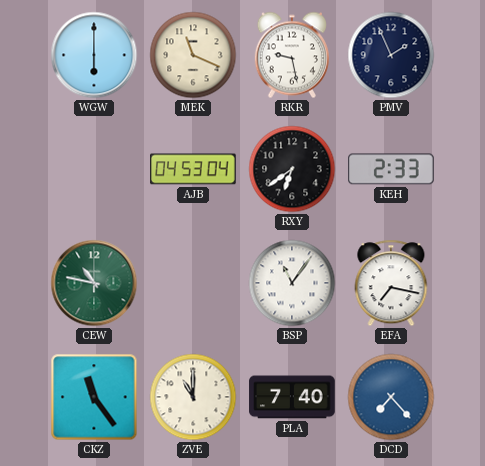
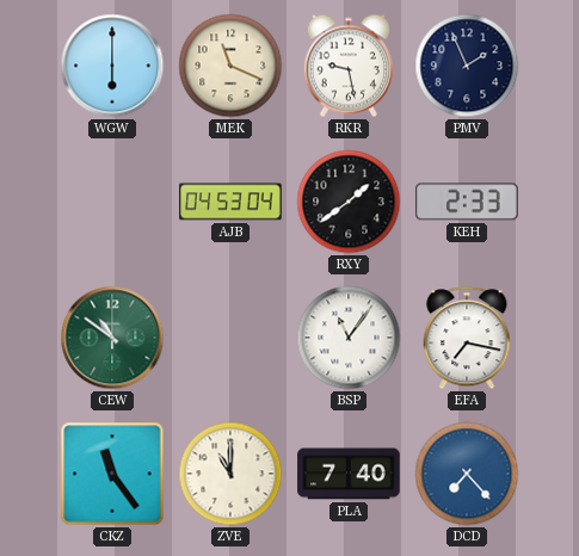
RXY: 6:39 -> 1:39
CEW: 10:47 -> 10:51
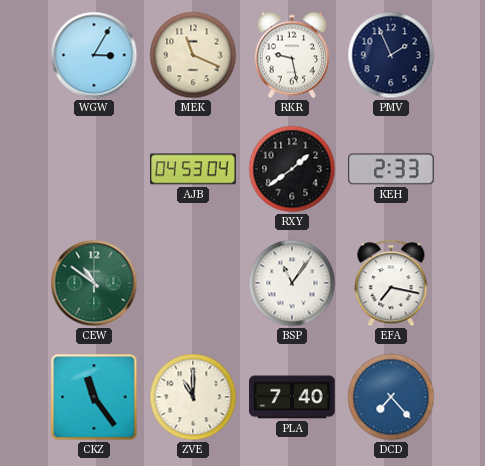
WGW: 6:00 -> 3:05
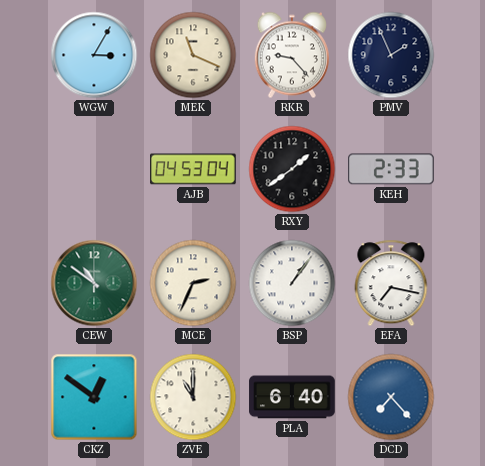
RKR: 9:28 -> 9:23
MCE: none -> 2:34
BSP: 11:06 -> 1:06
CKZ: 11:24 -> 12:51
PLA: 7:40 -> 6:40
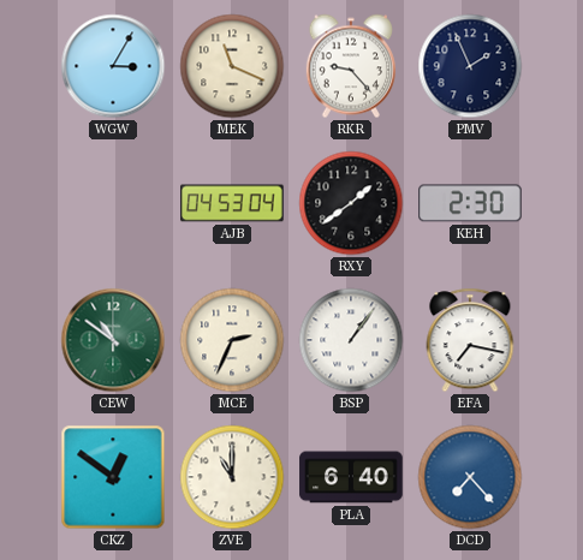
KEH: 2:33 -> 2:30
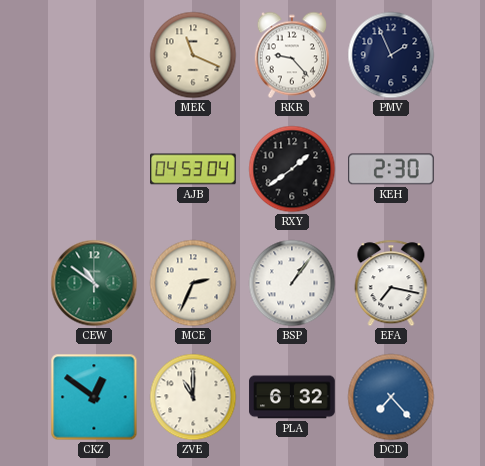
WGW: 3:05 -> none
PLA: 6:40 -> 6:32
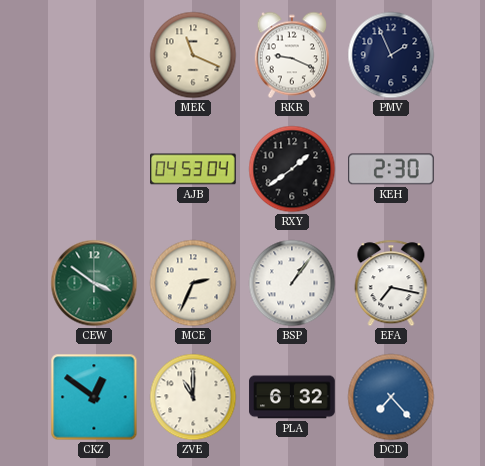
RKR: 9:23 -> 9:19
CEW: 10:51 -> 3:51
